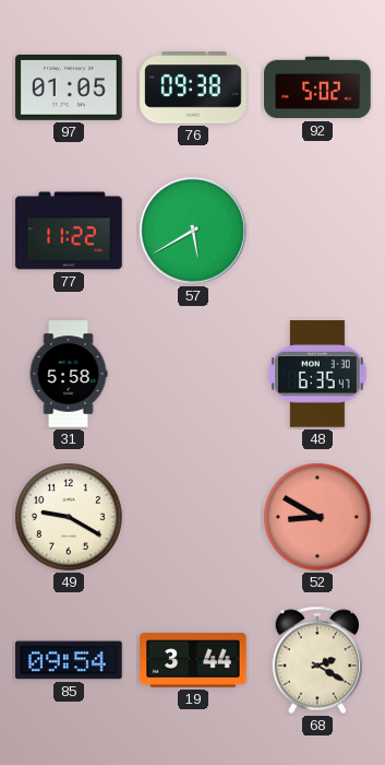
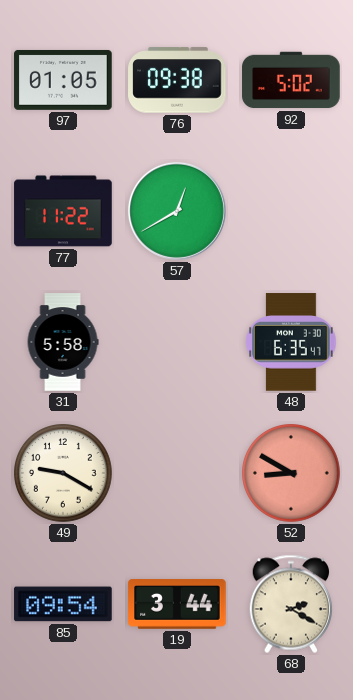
57: 5:40 -> 12:40
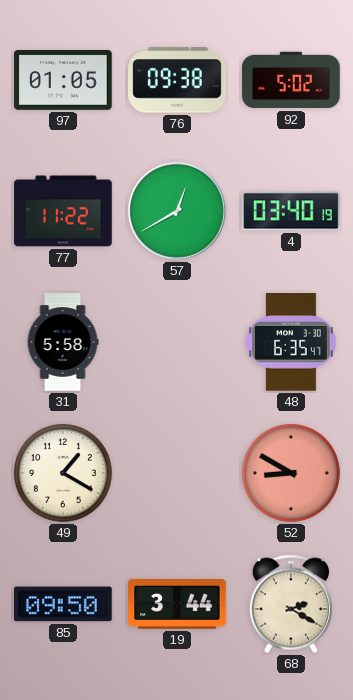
4: none -> 03:40
49: 9:20 -> 1:20
85: 09:54 -> 09:50
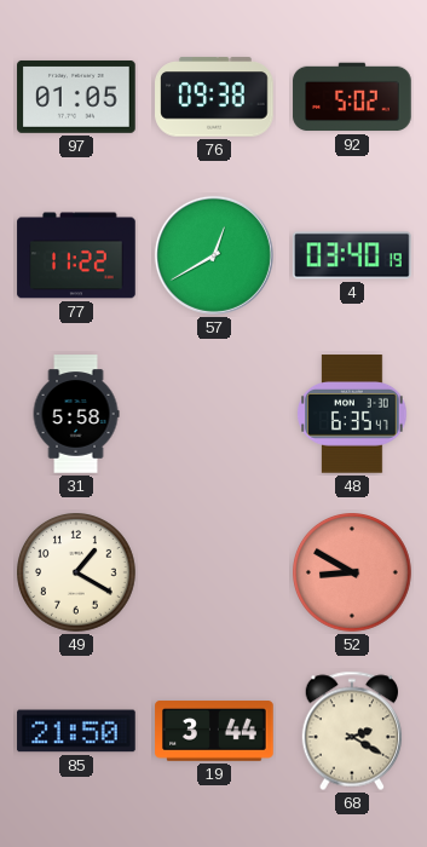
85: 09:50 -> 21:50
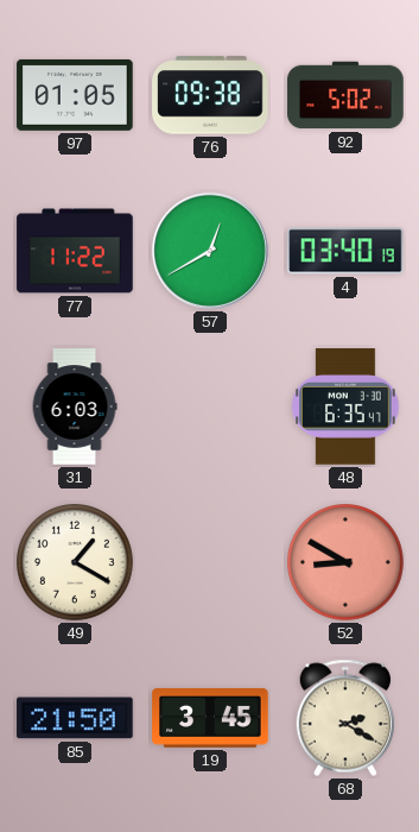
31: 5:58 -> 6:03
19: 3:44 -> 3:45
